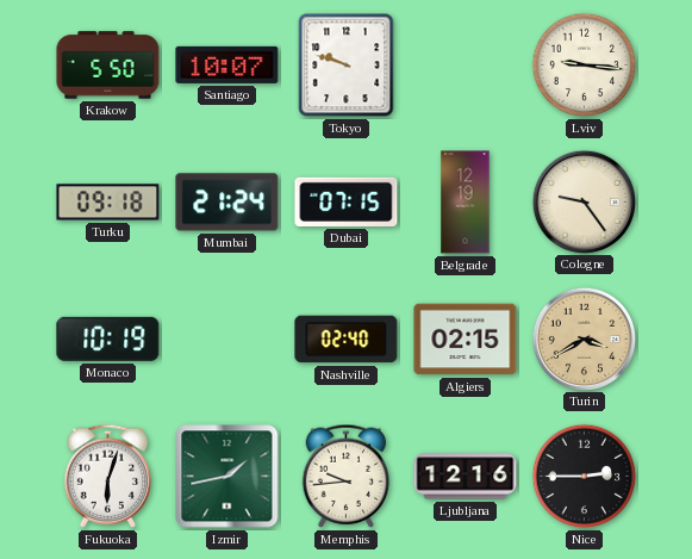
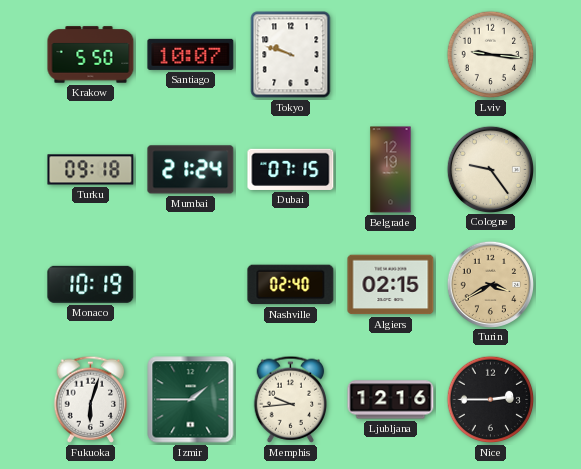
Izmir: 1:43 -> 1:45
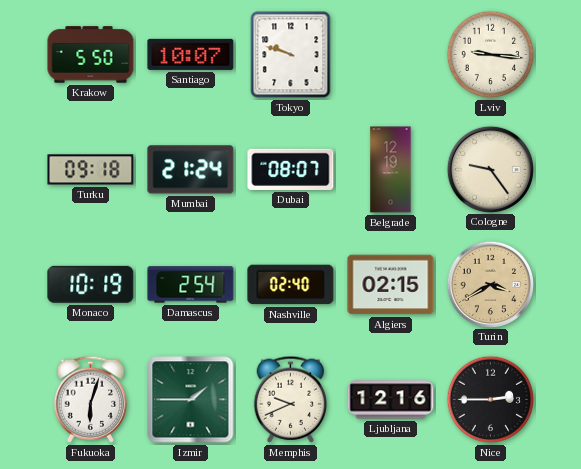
Dubai: 07:15 -> 08:07
Damascus: none -> 2:54
Memphis: 9:44 -> 9:41
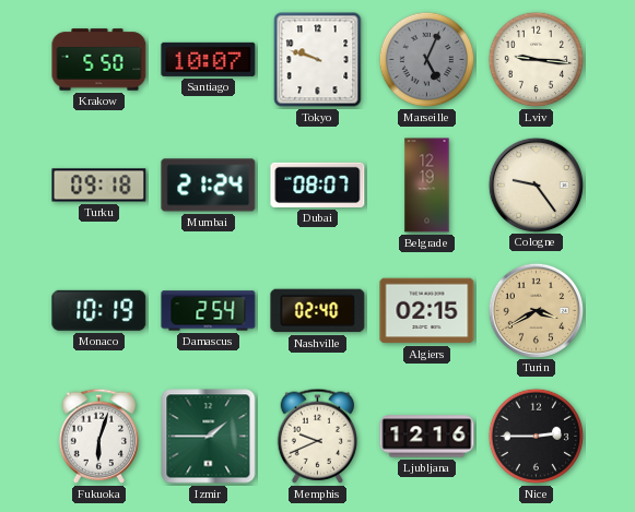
Marseille: none -> 5:04
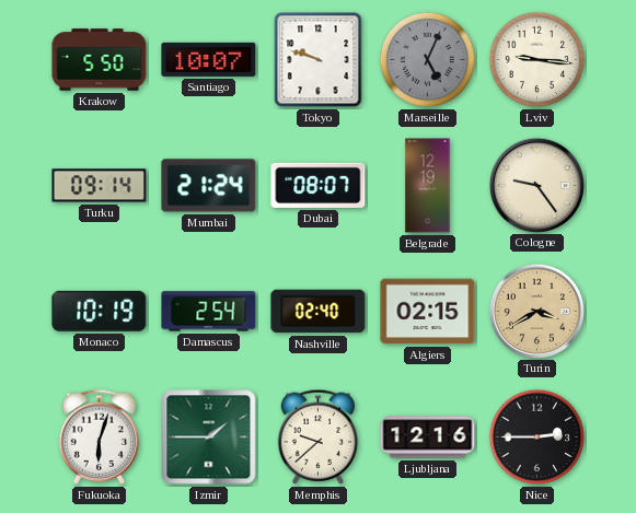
Turku: 09:18 -> 09:14
Memphis: 9:41 -> 9:38
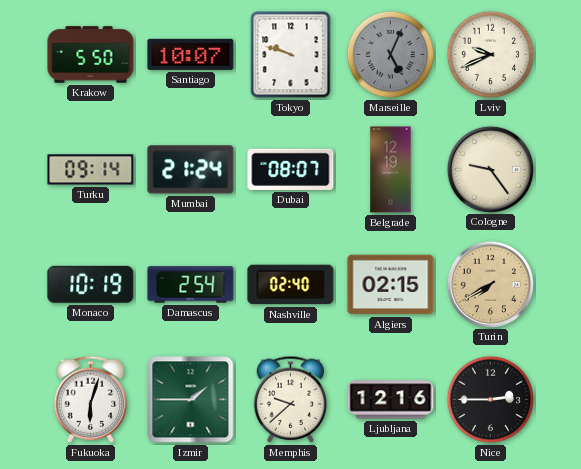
Lviv: 9:16 -> 9:41
Turin: 3:40 -> 7:40
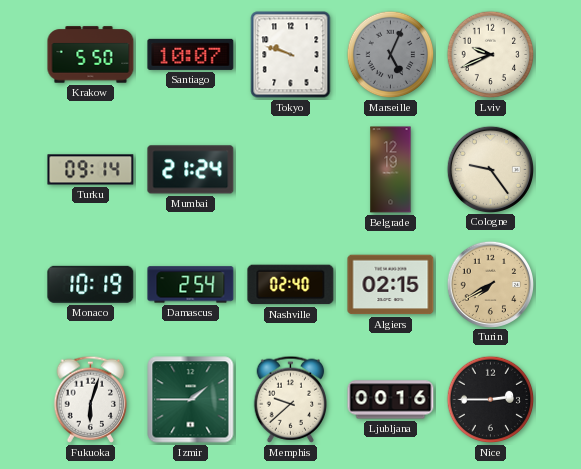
Dubai: 08:07 -> none
Ljubljana: 12:16 -> 00:16
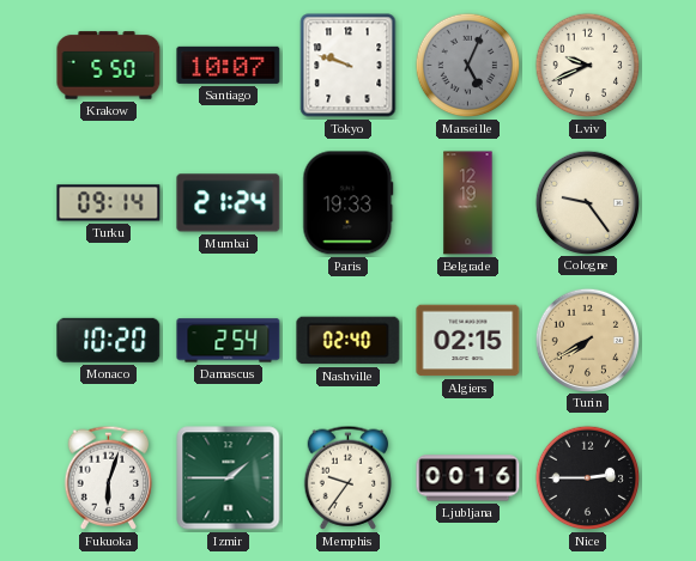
Paris: none -> 19:33
Monaco: 10:19 -> 10:20
Memphis: 9:38 -> 9:36
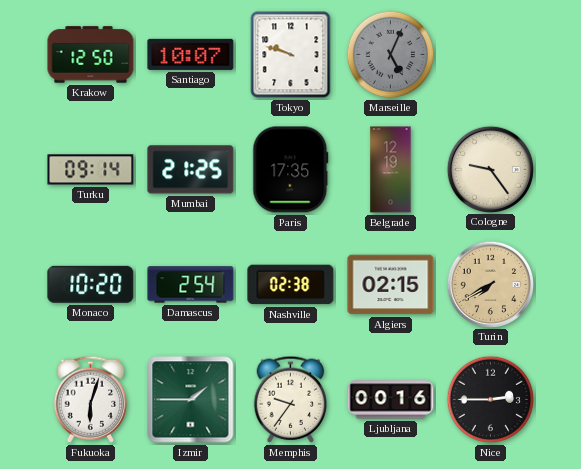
Krakow: 5:50 -> 12:50
Lviv: 9:41 -> none
Mumbai: 21:24 -> 21:25
Paris: 19:33 -> 17:35
Nashville: 02:40 -> 02:38
